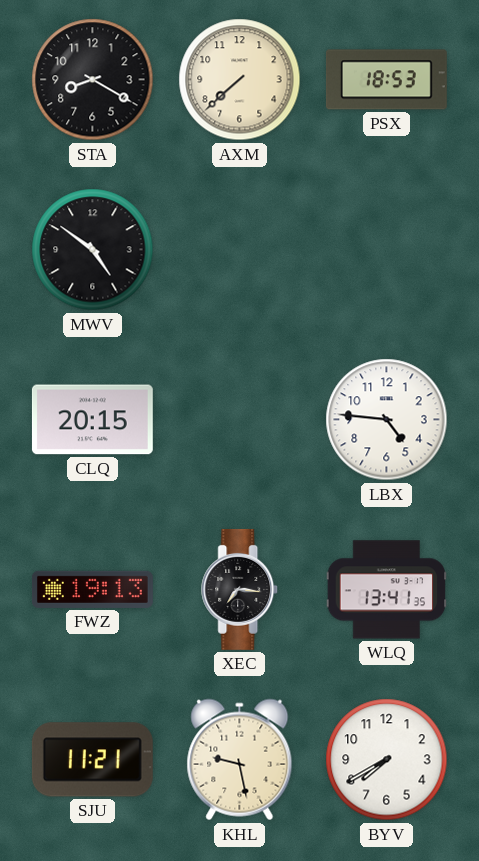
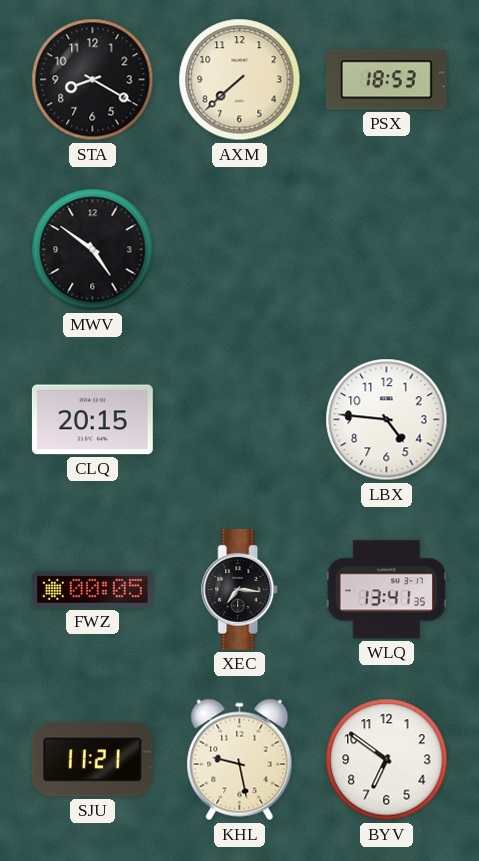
FWZ: 19:13 -> 00:05
BYV: 7:40 -> 6:51
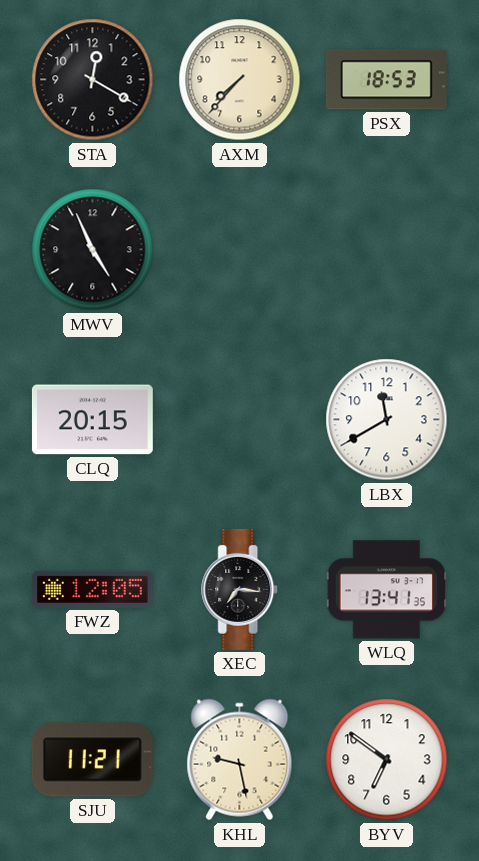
STA: 8:20 -> 12:20
AXM: 7:38 -> 7:37
MWV: 4:51 -> 4:56
LBX: 4:46 -> 11:40
FWZ: 00:05 -> 12:05
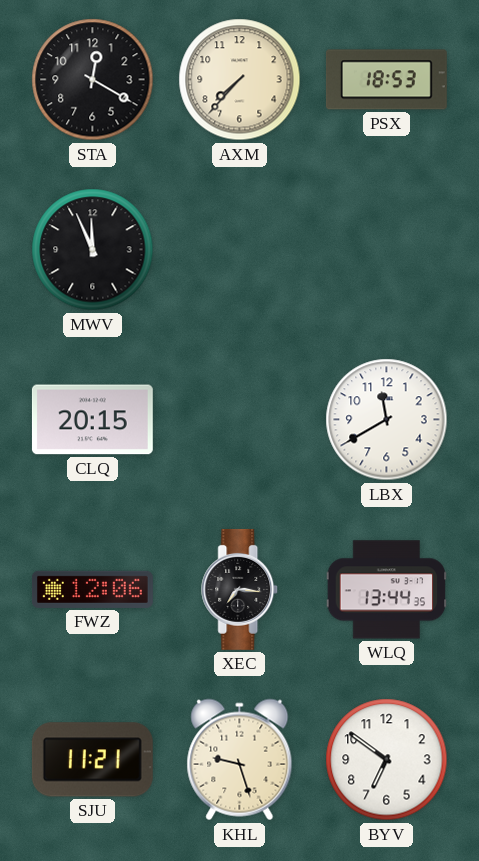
MWV: 4:56 -> 11:56
FWZ: 12:05 -> 12:06
WLQ: 13:41 -> 13:44
KHL: 9:28 -> 9:27
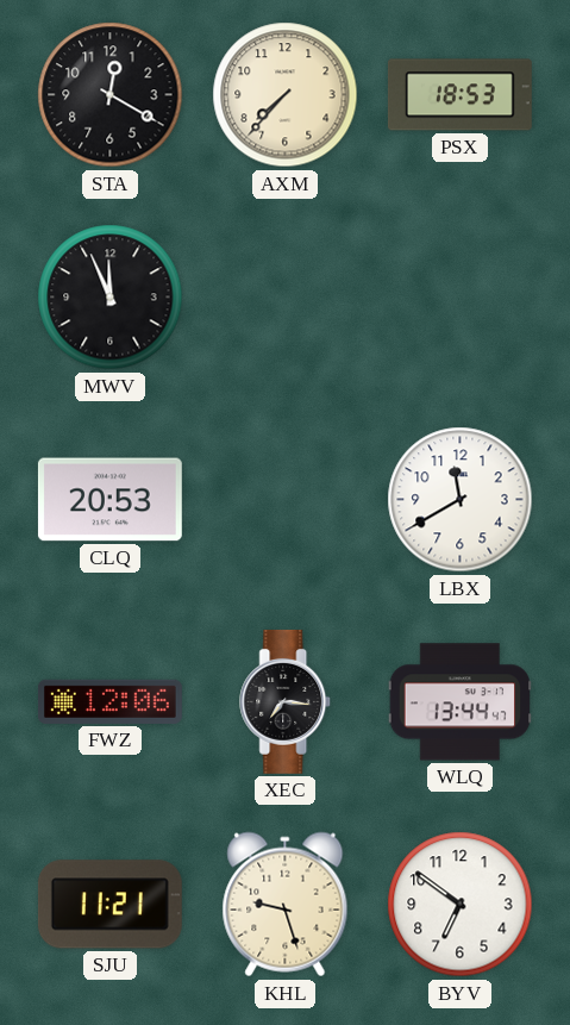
CLQ: 20:15 -> 20:53
WLQ: 13:44:35 -> 13:44:47
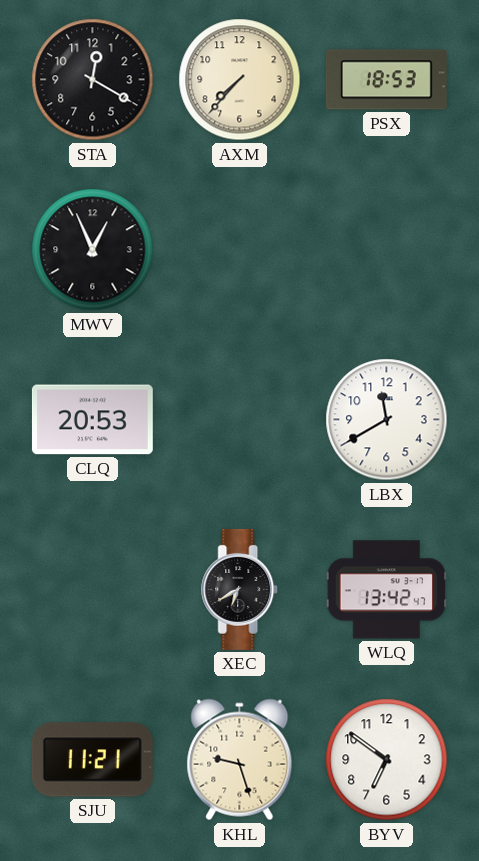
MWV: 11:56 -> 12:56
FWZ: 12:06 -> none
XEC: 7:16 -> 6:40
WLQ: 13:44 -> 13:42
